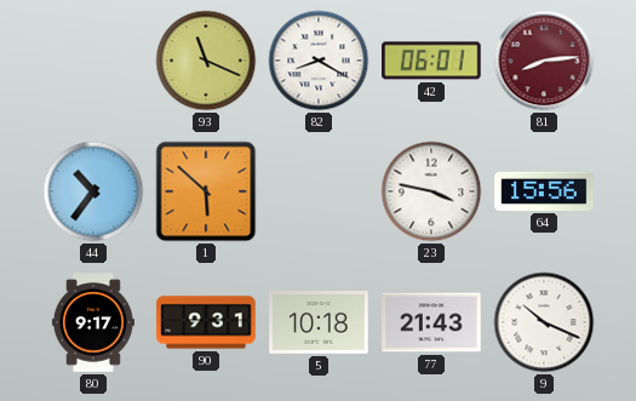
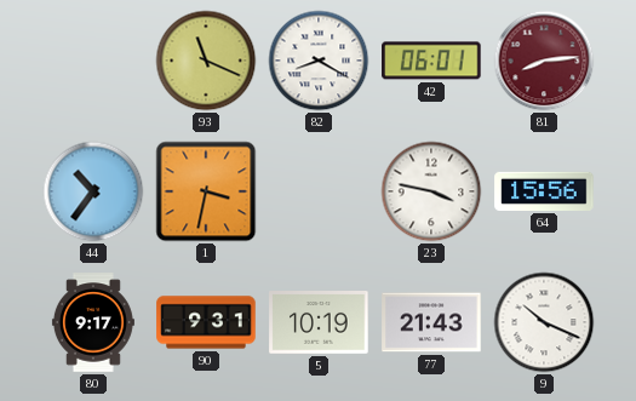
1: 5:52 -> 3:32
5: 10:18 -> 10:19
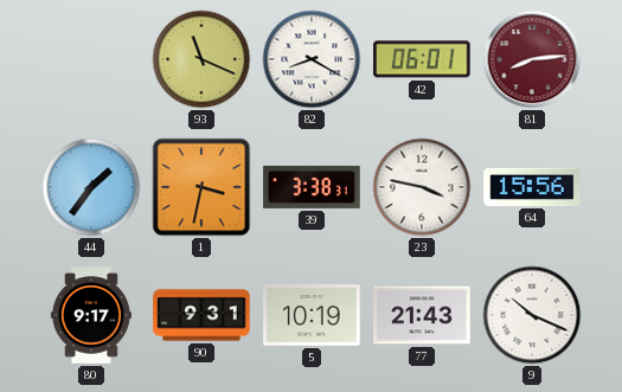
44: 10:36 -> 1:36
39: none -> 3:38
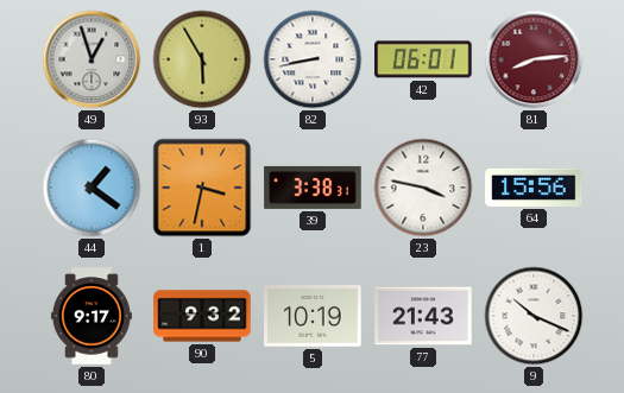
49: none -> 12:57
93: 11:19 -> 5:55
82: 8:20 -> 8:43
44: 1:36 -> 1:21
90: 9:31 -> 9:32
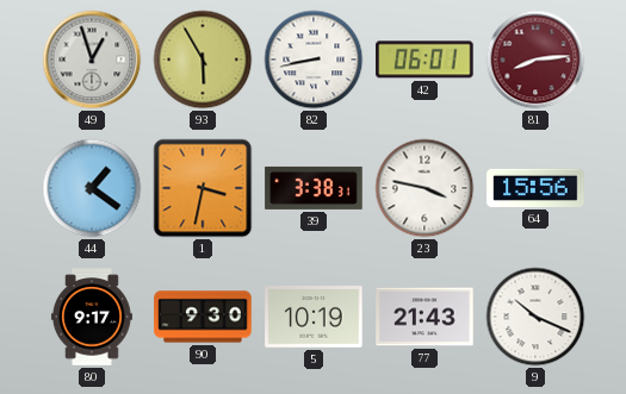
90: 9:32 -> 9:30
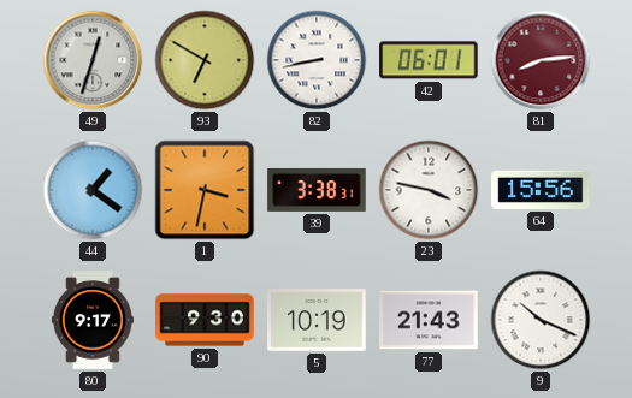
49: 12:57 -> 12:33
93: 5:55 -> 6:50
